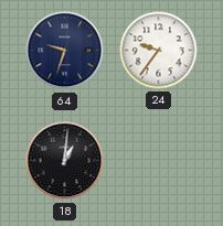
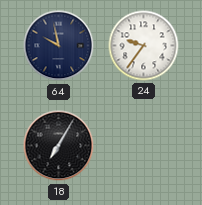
64: 9:33 -> 9:58
18: 1:01 -> 7:05
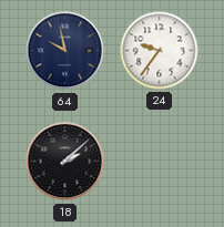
18: 7:05 -> 2:08
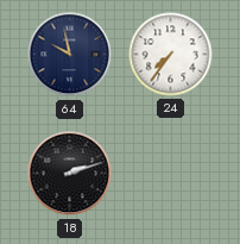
24: 9:36 -> 7:36
18: 2:08 -> 2:12
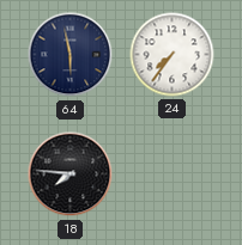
64: 9:58 -> 5:58
18: 2:12 -> 7:46
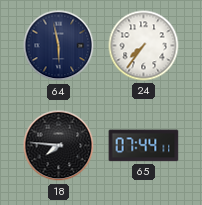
65: none -> 07:44
